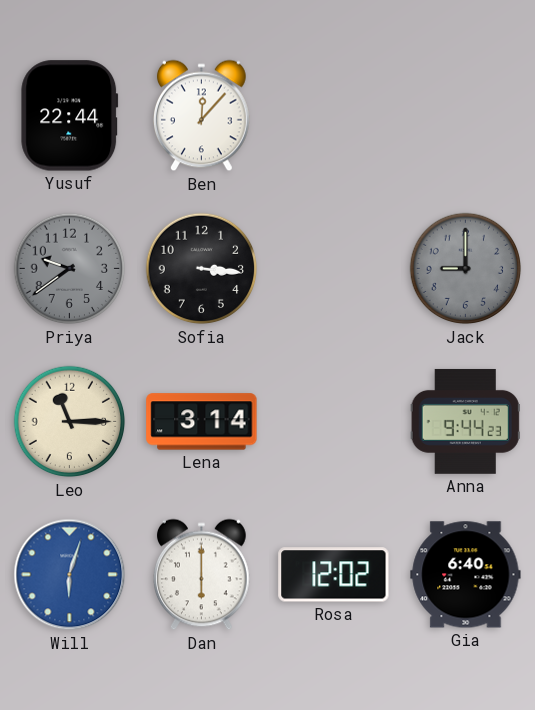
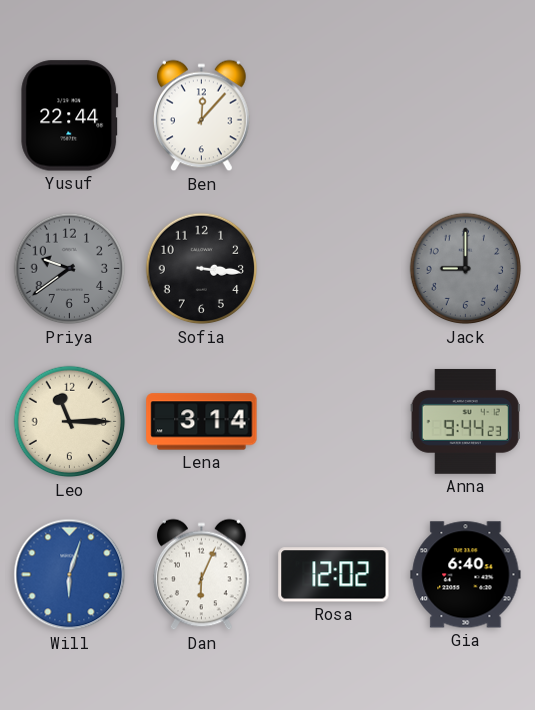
Dan: 6:00 -> 6:04
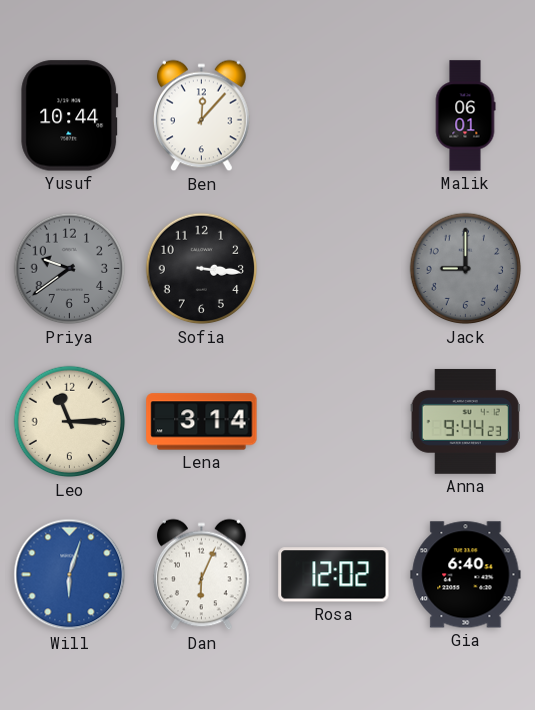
Yusuf: 22:44 -> 10:44
Malik: none -> 06:01
